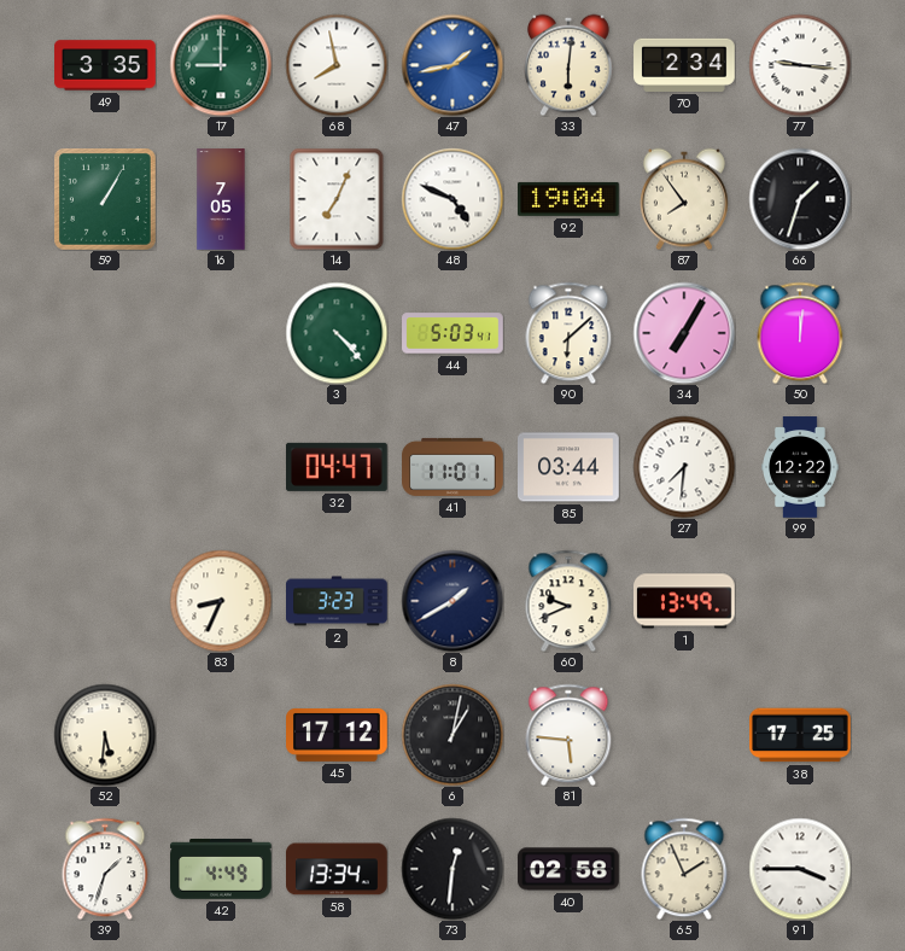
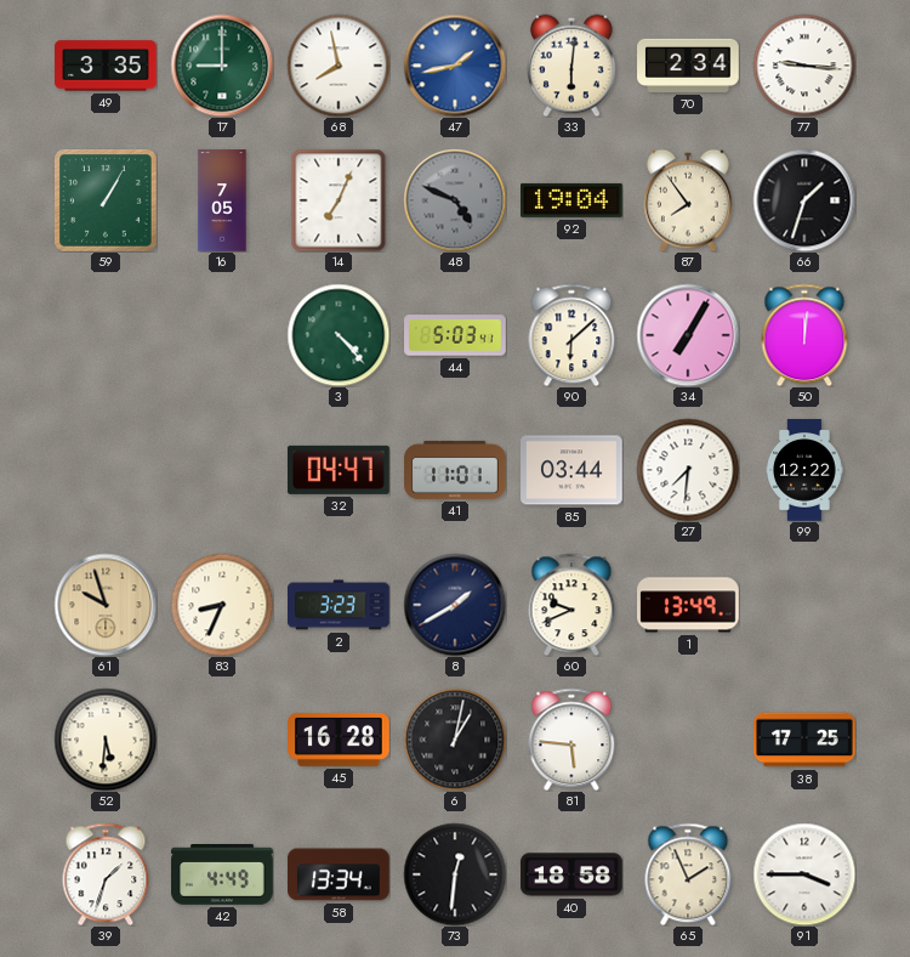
48 dial: white -> grey
61: none -> 9:57
45: 17:12 -> 16:28
40: 02:58 -> 18:58
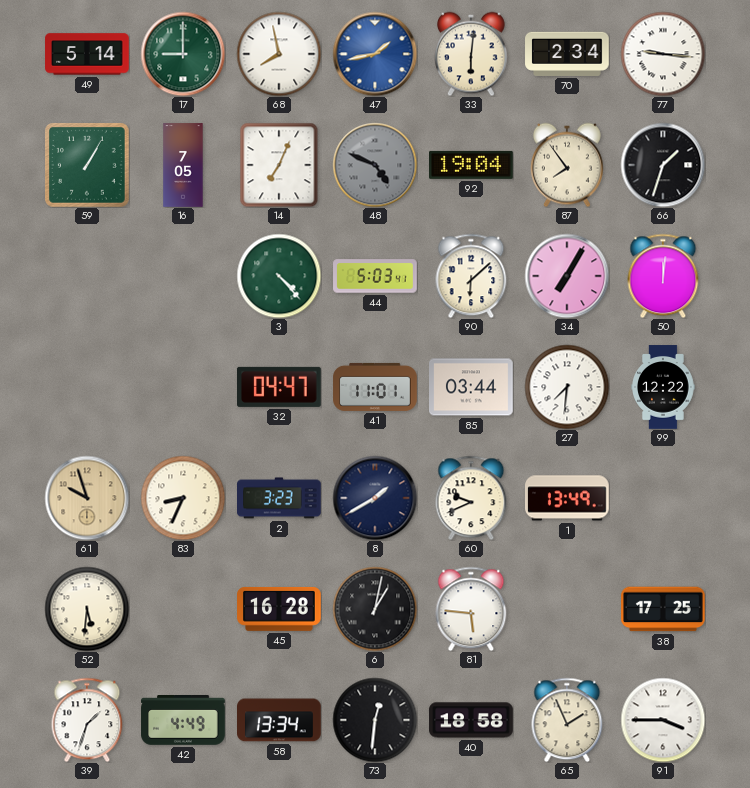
49: 3:35 -> 5:14
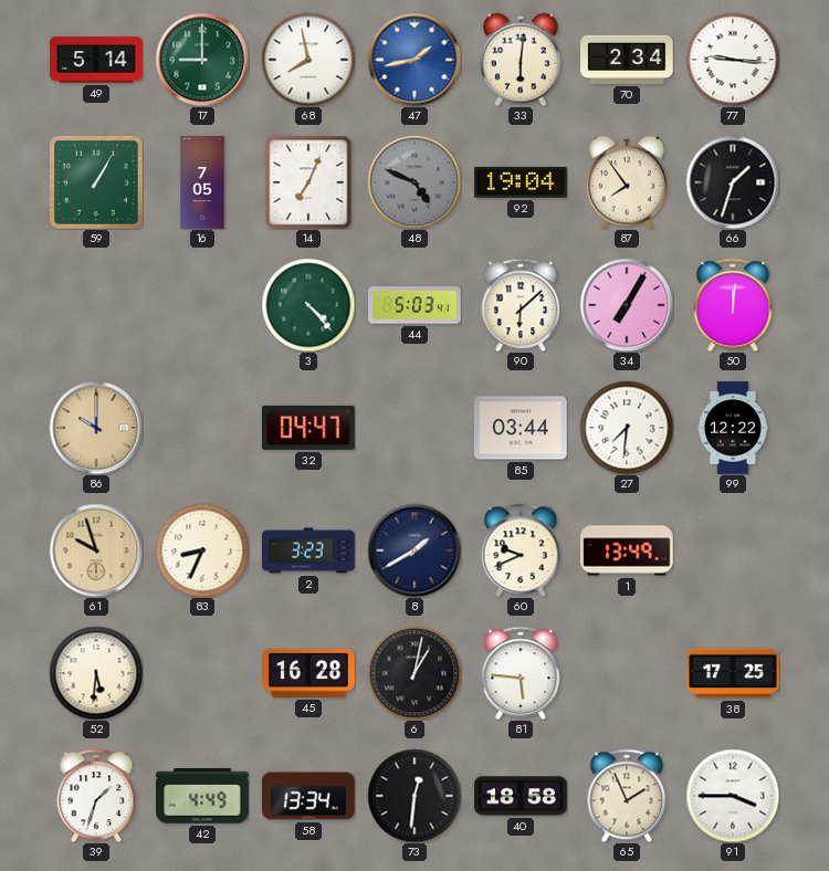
86: none -> 10:00
41: 11:01 -> none
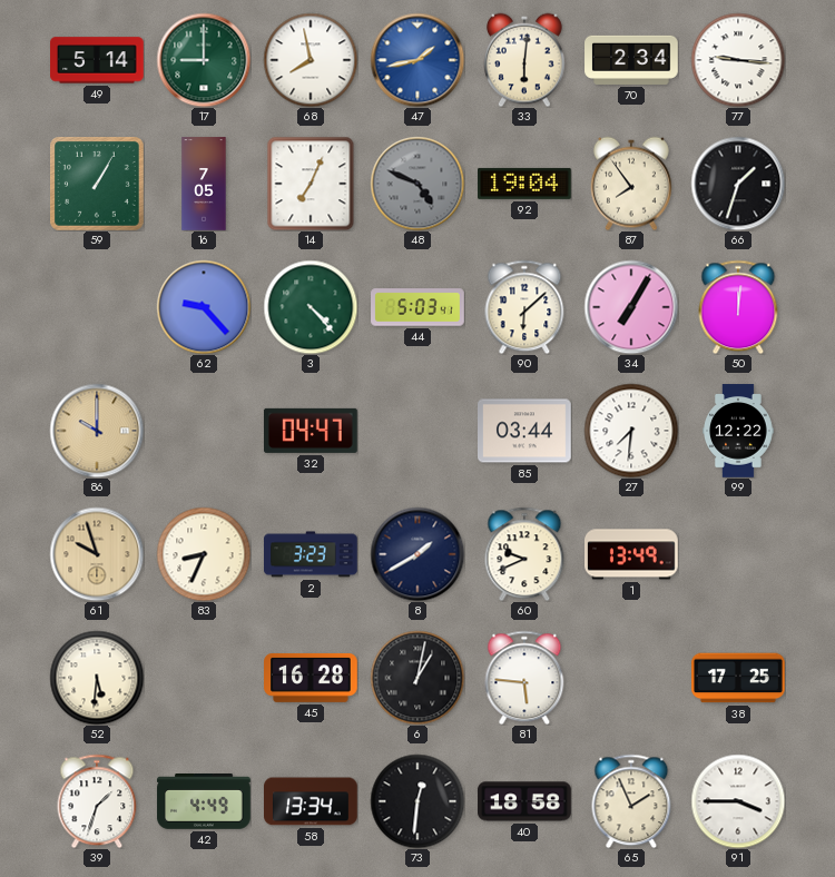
62: none -> 9:23
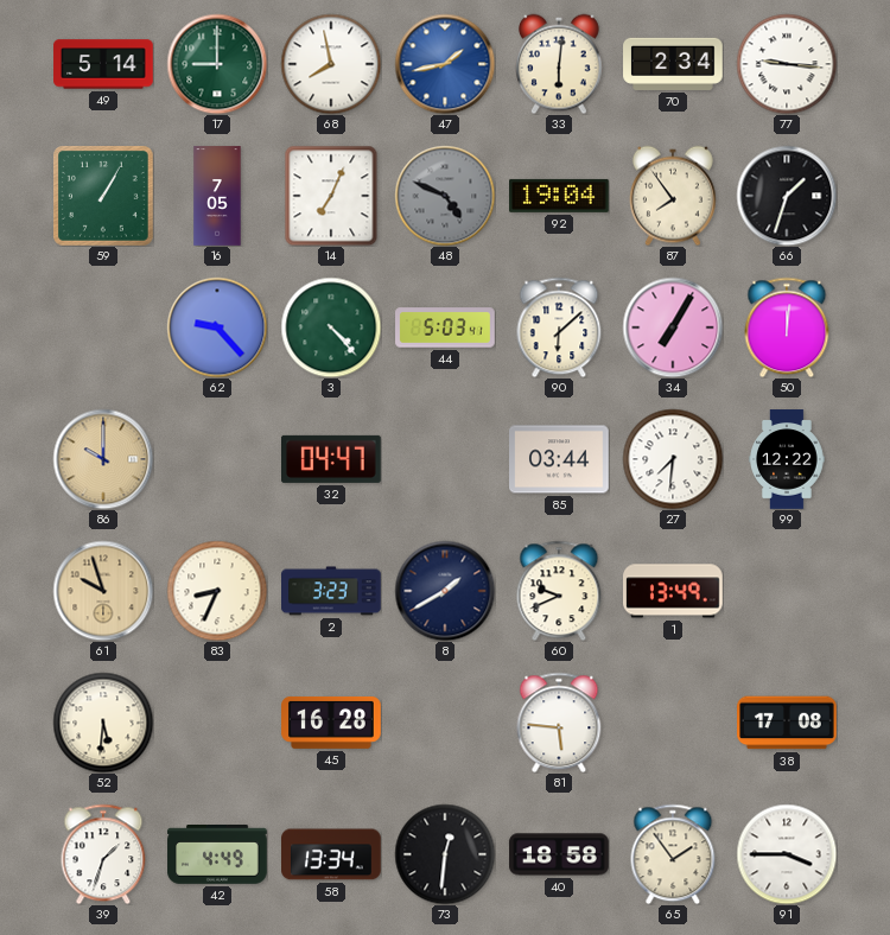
6: 1:02 -> none
38: 17:25 -> 17:08
65: 1:56 -> 1:54
